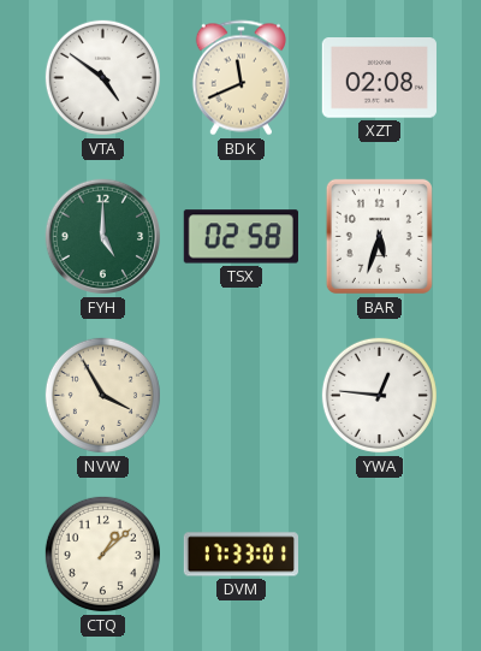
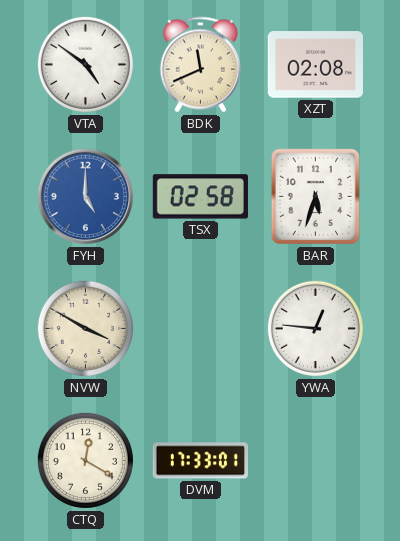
FYH dial: green -> blue
NVW: 3:55 -> 3:50
CTQ: 1:08 -> 12:20
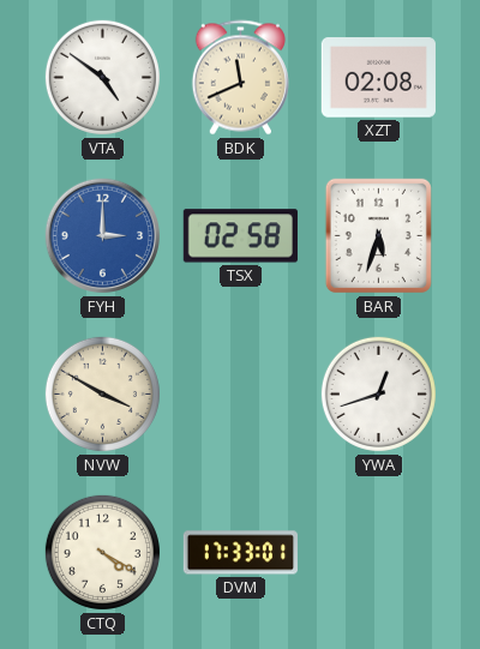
FYH: 5:00 -> 3:00
YWA: 12:46 -> 12:42
CTQ: 12:20 -> 4:20
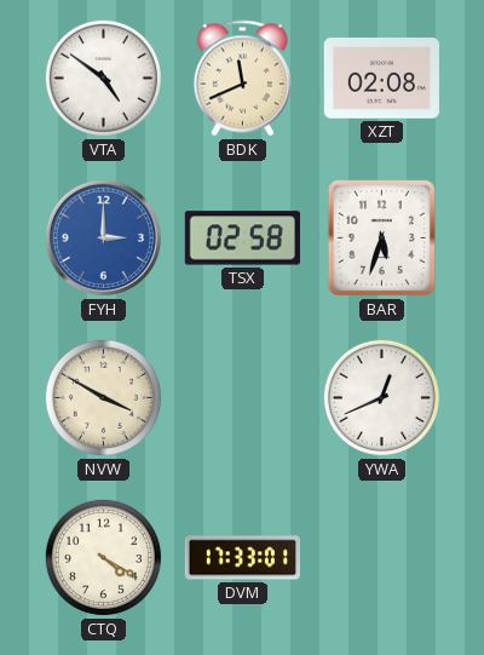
YWA: 12:42 -> 12:41
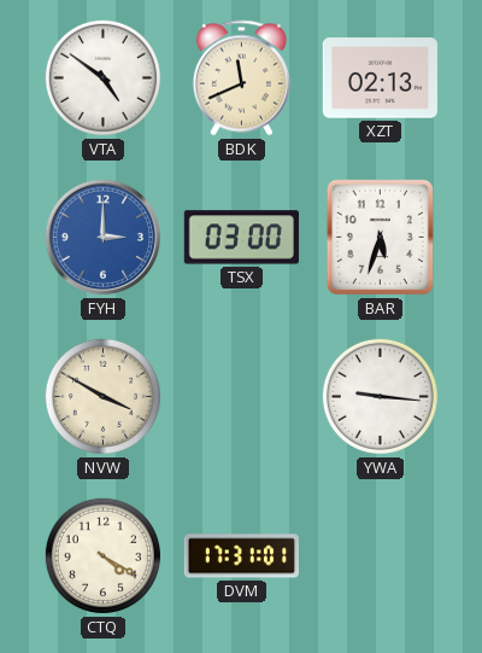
XZT: 02:08 -> 02:13
TSX: 02:58 -> 03:00
YWA: 12:41 -> 9:16
DVM: 17:33 -> 17:31
